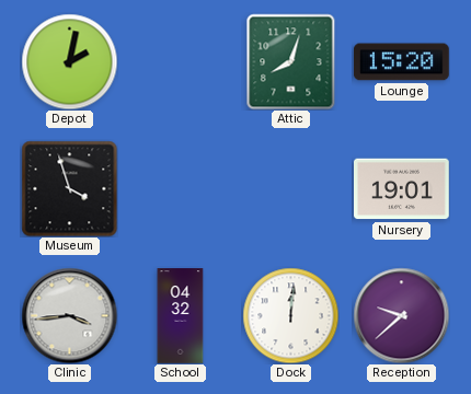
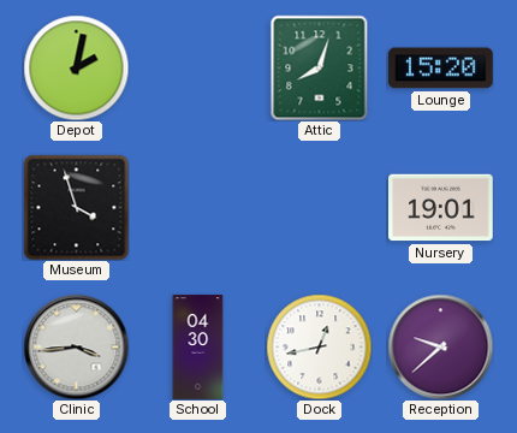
School: 04:32 -> 04:30
Dock: 12:01 -> 12:43
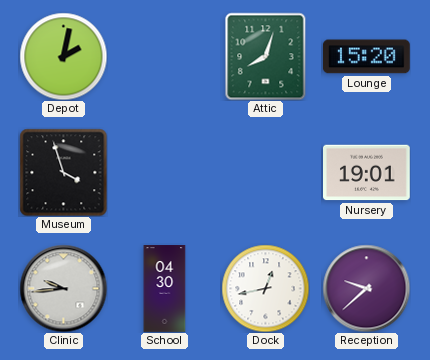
Clinic: 3:44 -> 9:44
